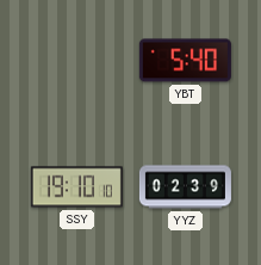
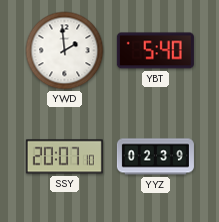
YWD: none -> 1:59
SSY: 19:10 -> 20:07
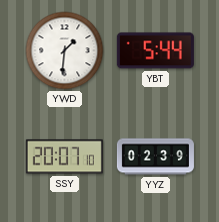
YWD: 1:59 -> 1:31
YBT: 5:40 -> 5:44
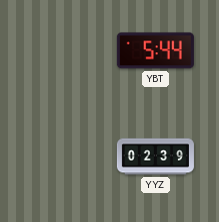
YWD: 1:31 -> none
SSY: 20:07 -> none
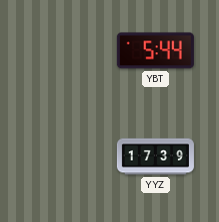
YYZ: 02:39 -> 17:39
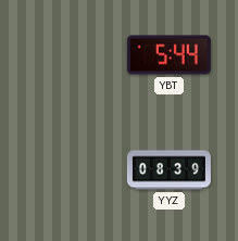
YYZ: 17:39 -> 08:39
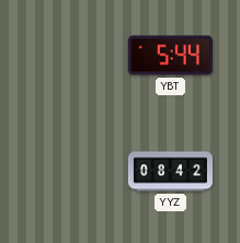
YYZ: 08:39 -> 08:42
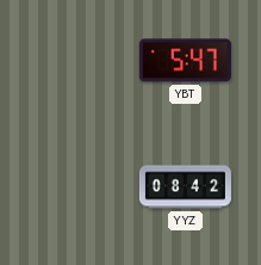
YBT: 5:44 -> 5:47
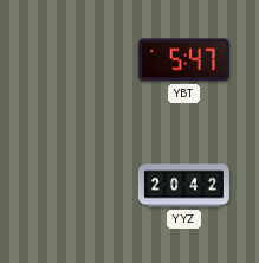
YYZ: 08:42 -> 20:42
